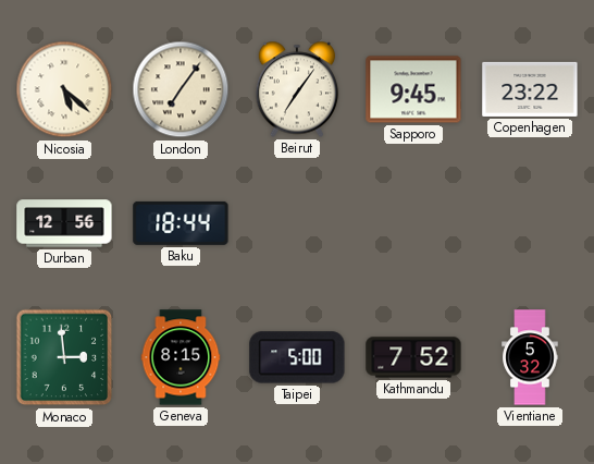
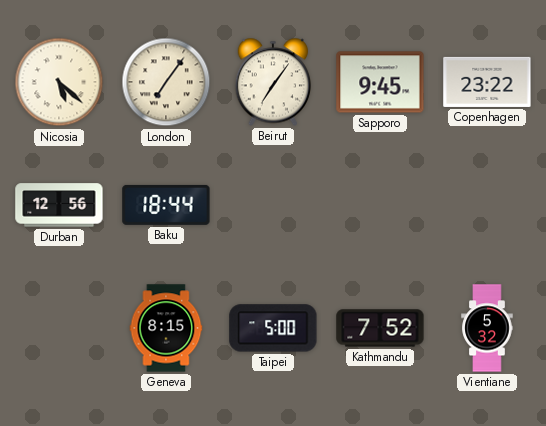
Monaco: 2:59 -> none
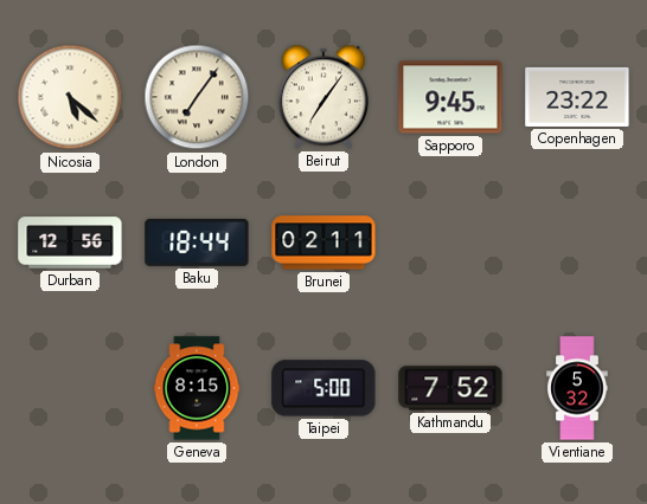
Brunei: none -> 02:11
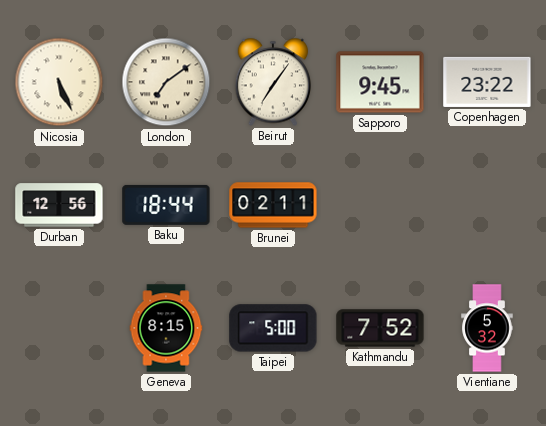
Nicosia: 5:22 -> 5:26
London: 7:06 -> 7:09
